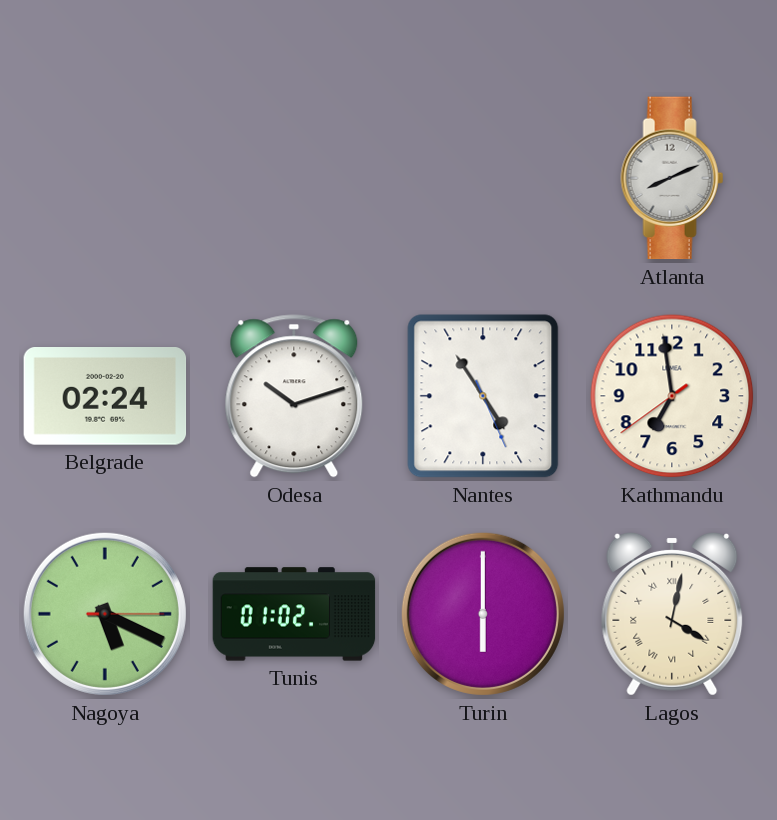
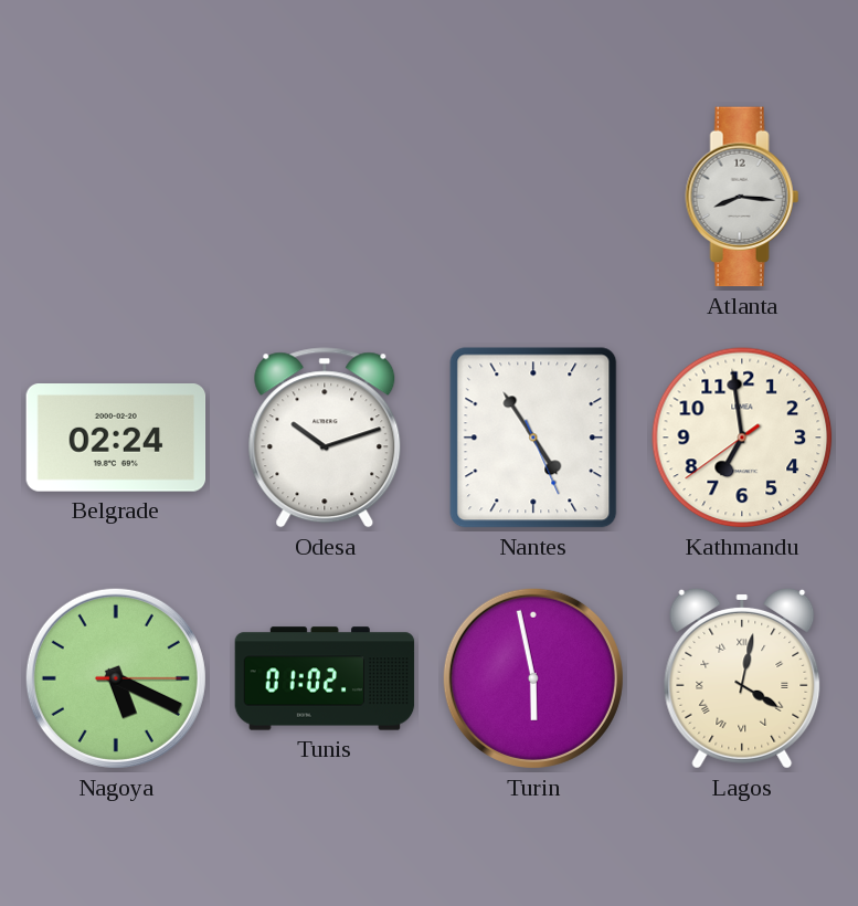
Atlanta: 8:11 -> 8:16
Turin: 6:00 -> 5:58
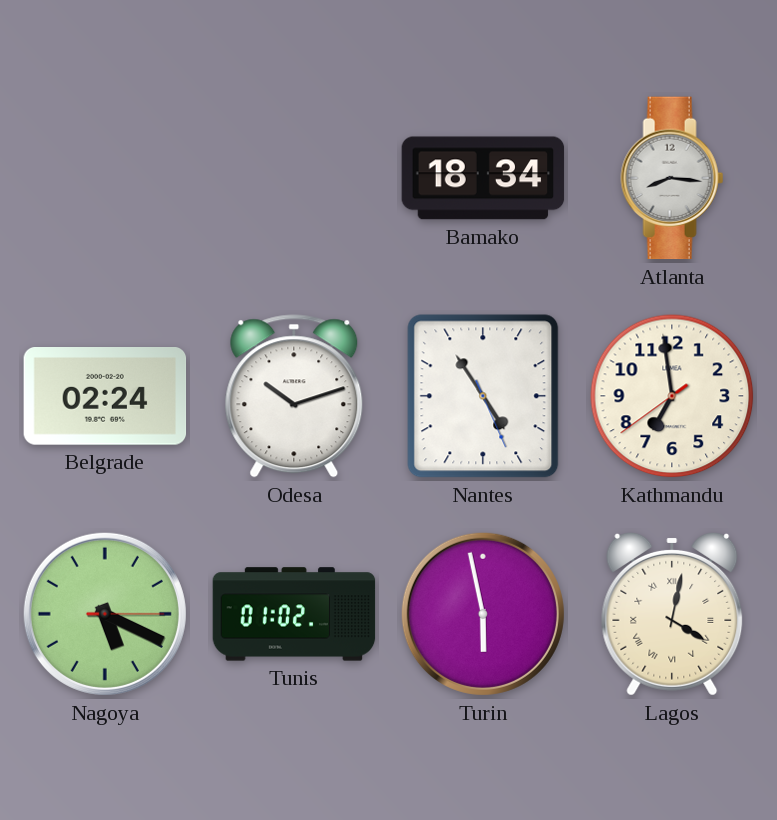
Bamako: none -> 18:34
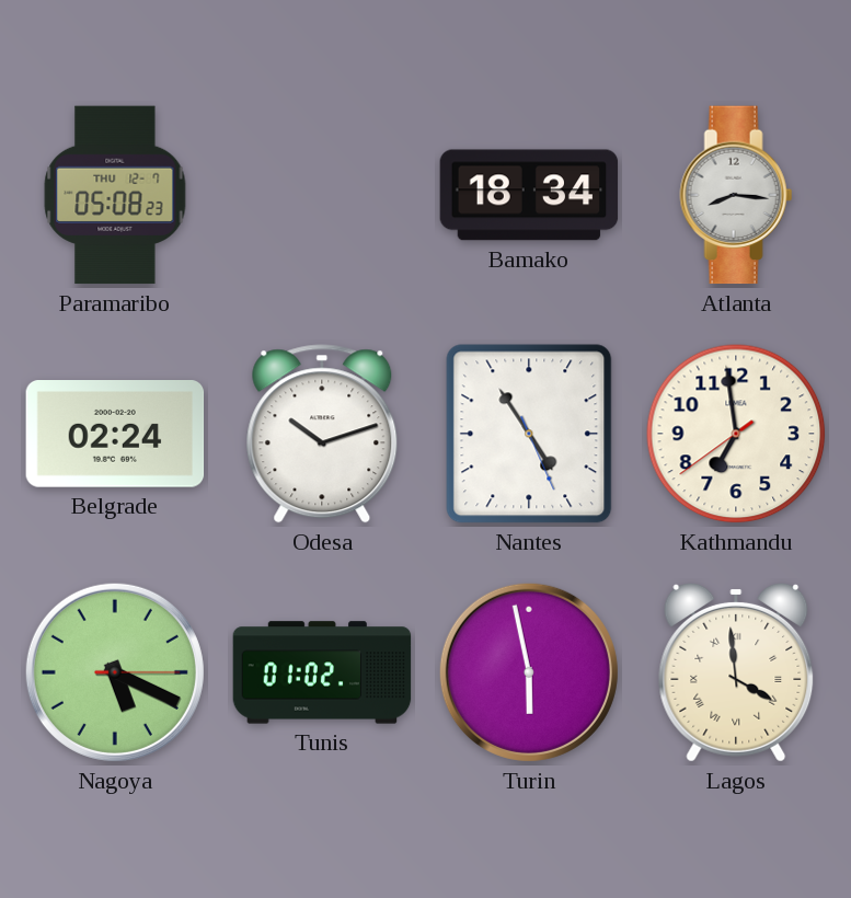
Paramaribo: none -> 05:08
Lagos: 4:02 -> 3:59
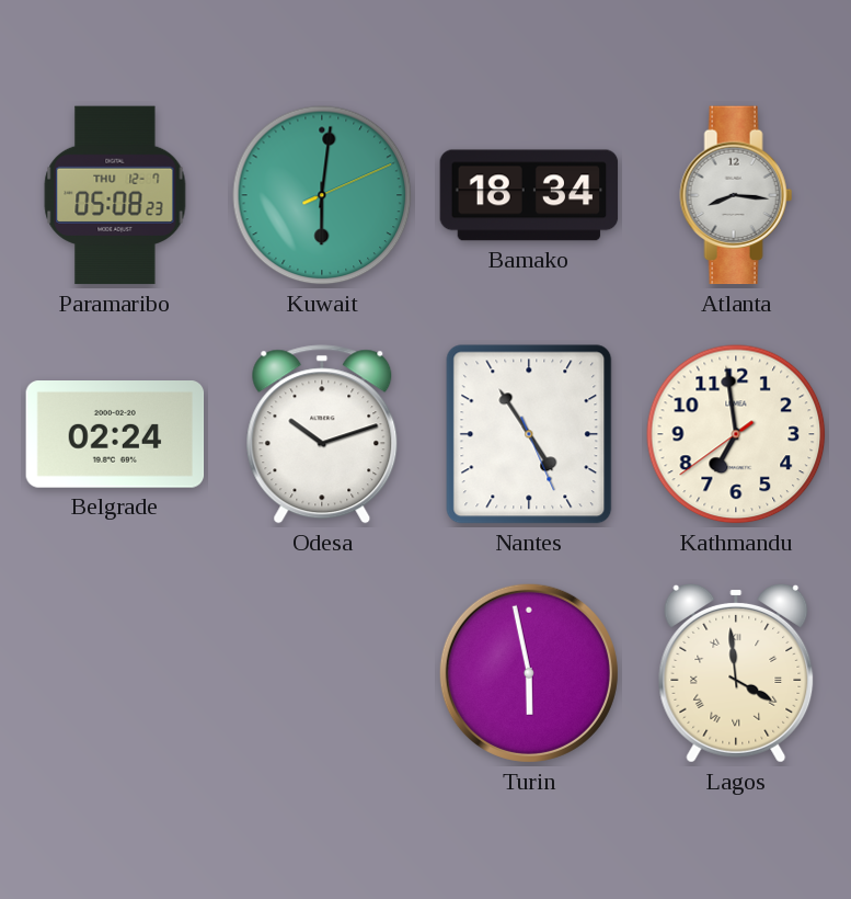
Kuwait: none -> 6:01
Nagoya: 5:19 -> none
Tunis: 01:02 -> none
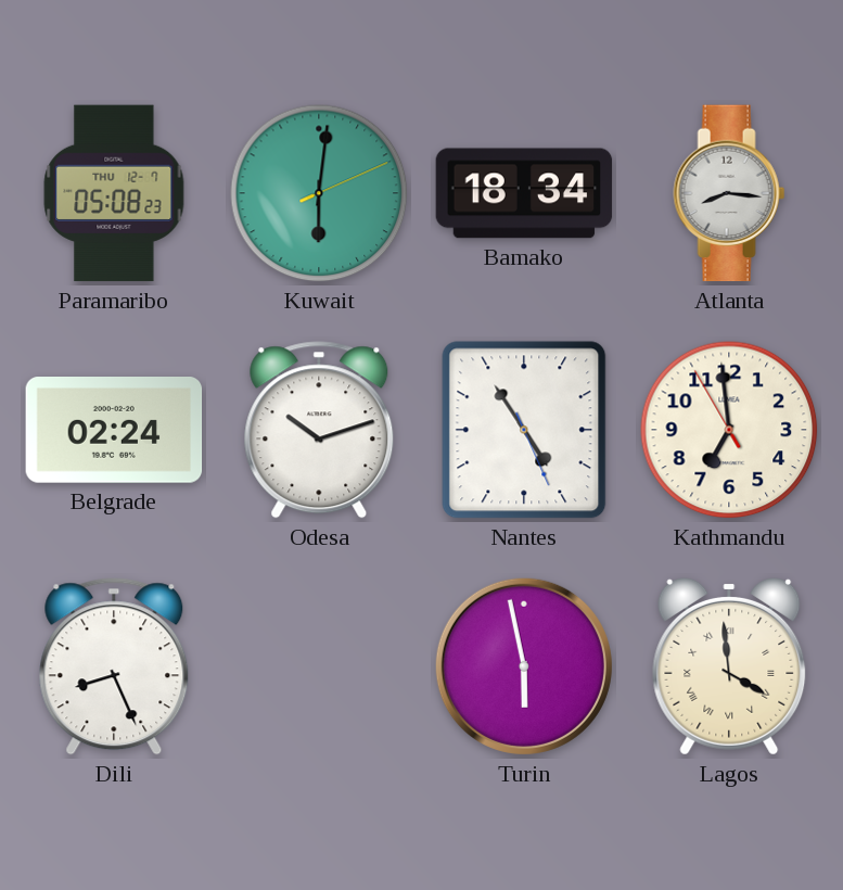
Kathmandu: 6:58:39 -> 6:58:55
Dili: none -> 8:26
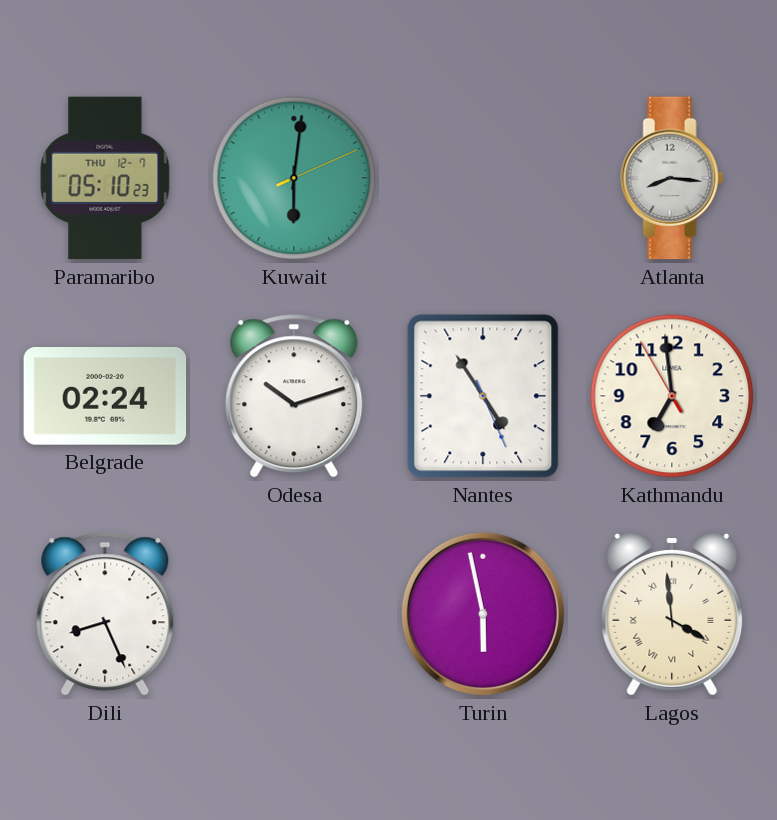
Paramaribo: 05:08 -> 05:10
Bamako: 18:34 -> none
